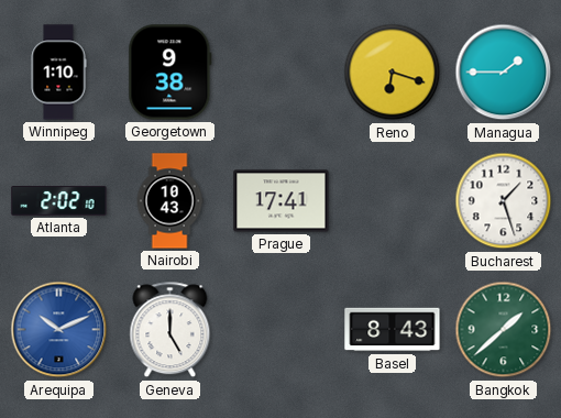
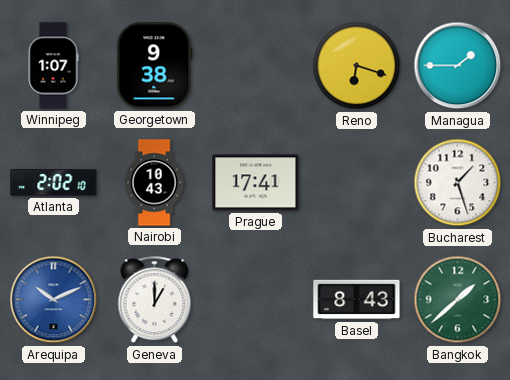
Winnipeg: 1:10 -> 1:07
Geneva: 5:00 -> 1:00
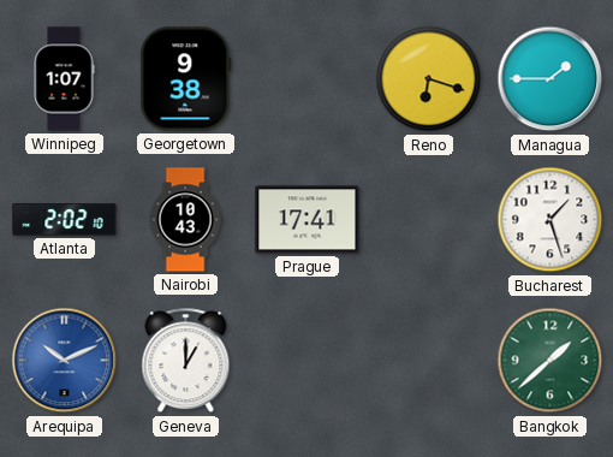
Basel: 8:43 -> none
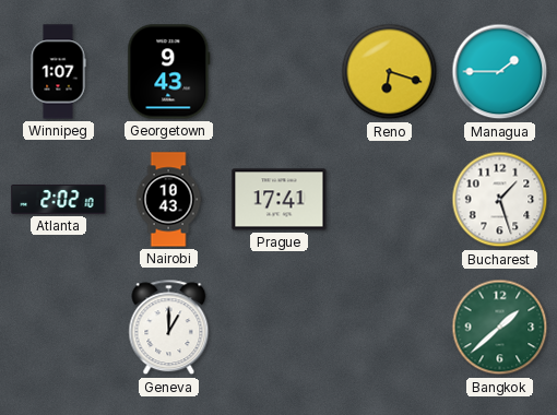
Georgetown: 9:38 -> 9:43
Arequipa: 10:11 -> none
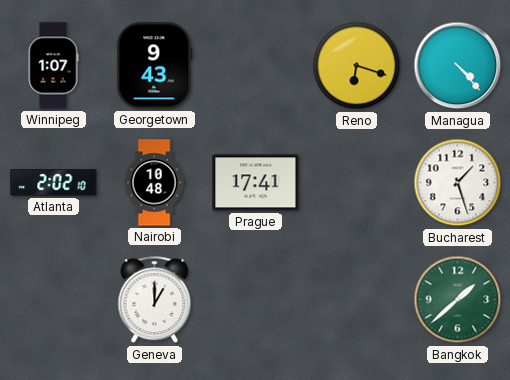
Managua: 1:45 -> 4:23
Nairobi: 10:43 -> 10:48
